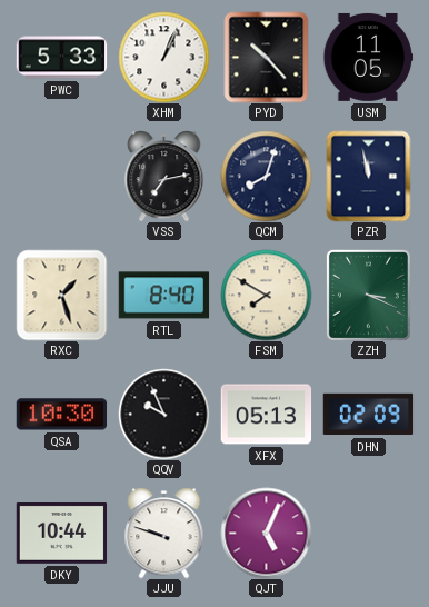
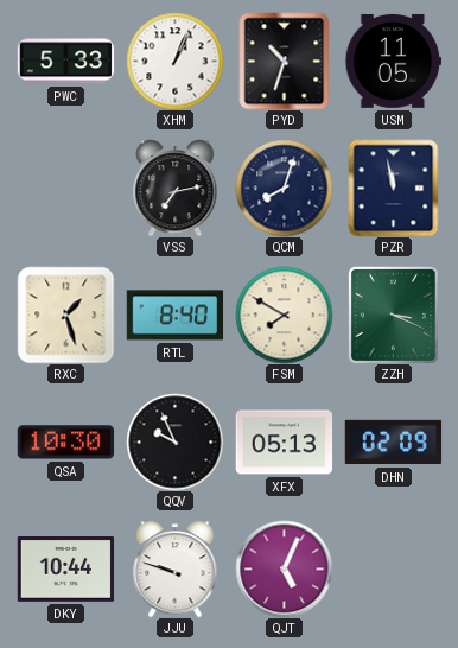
PYD: 10:23 -> 10:33
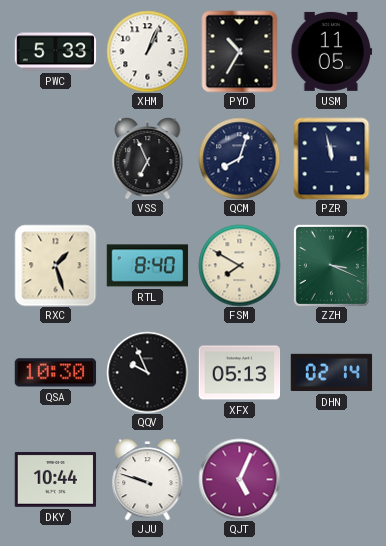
PYD: 10:33 -> 10:35
VSS: 7:13 -> 6:56
DHN: 02:09 -> 02:14
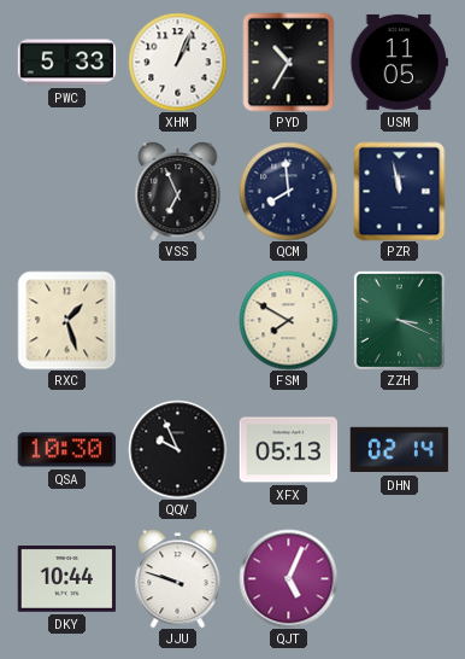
QCM: 8:03 -> 7:59
RTL: 8:40 -> none
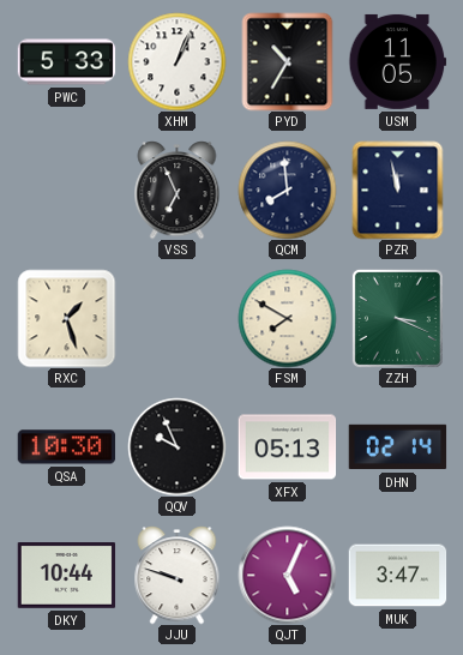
MUK: none -> 3:47
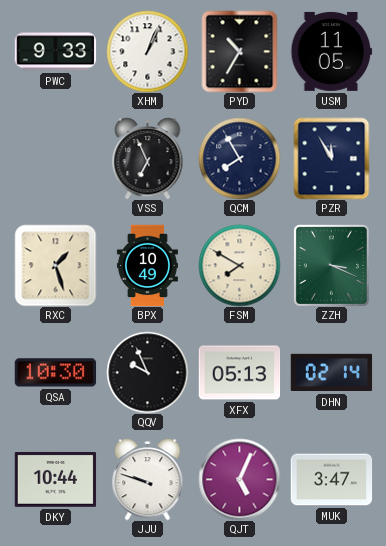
PWC: 5:33 -> 9:33
QCM: 7:59 -> 7:55
PZR: 11:58 -> 11:55
BPX: none -> 10:49
